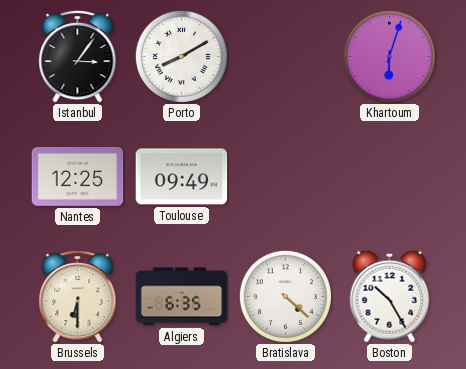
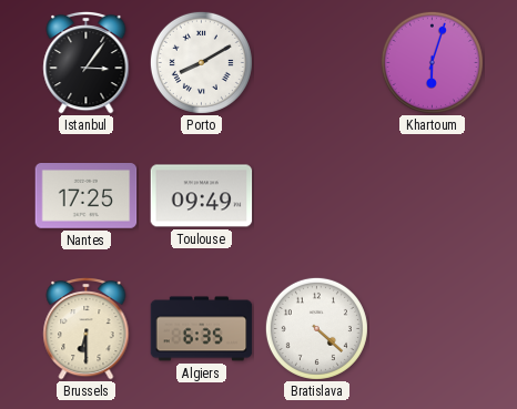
Nantes: 12:25 -> 17:25
Boston: 10:25 -> none
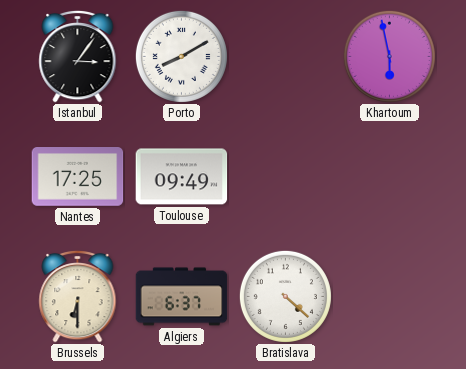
Khartoum: 6:03 -> 5:58
Algiers: 6:35 -> 6:37
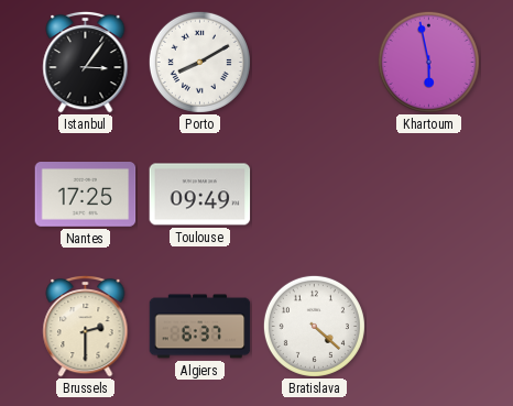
Brussels: 6:30 -> 2:30
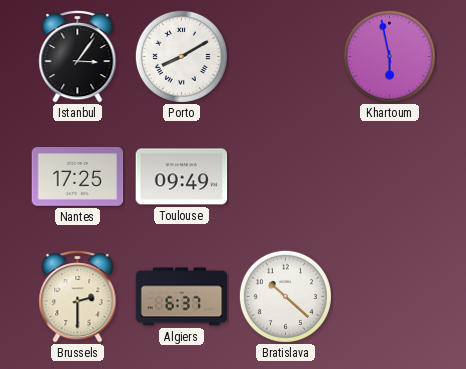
Bratislava: 4:22 -> 10:22
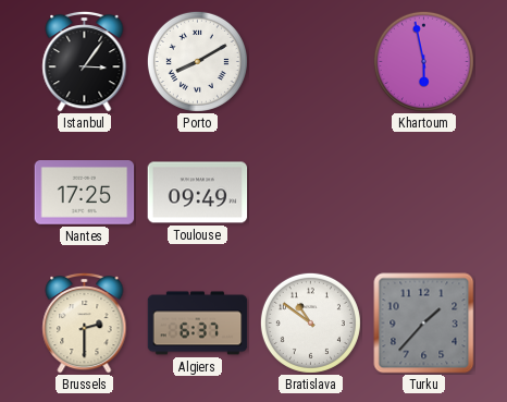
Bratislava: 10:22 -> 10:51
Turku: none -> 1:37
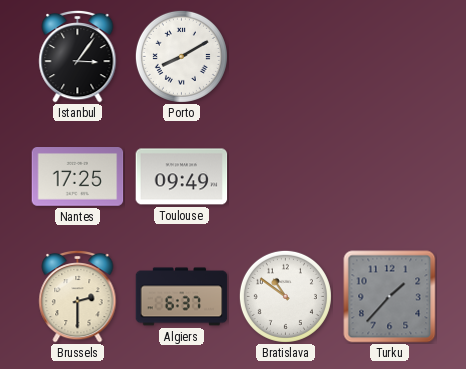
Khartoum: 5:58 -> none
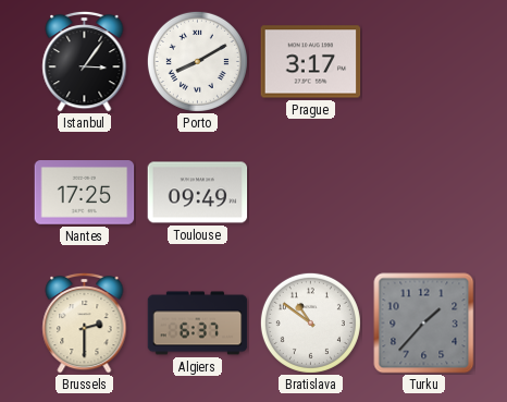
Prague: none -> 3:17
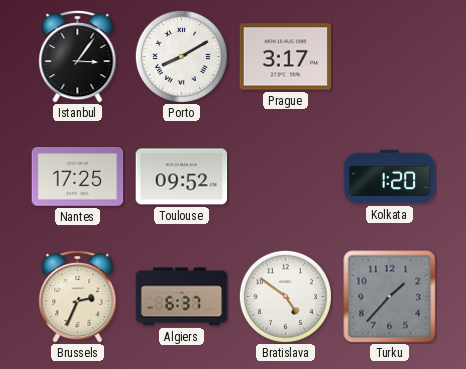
Toulouse: 09:49 -> 09:52
Kolkata: none -> 1:20
Brussels: 2:30 -> 2:34
Bratislava: 10:51 -> 4:51
